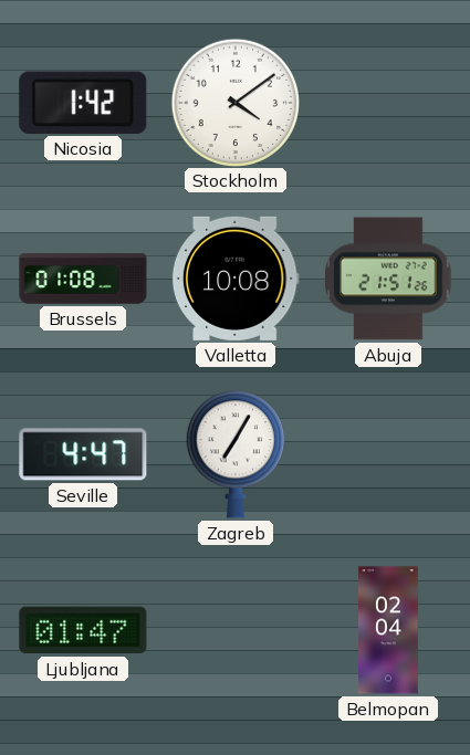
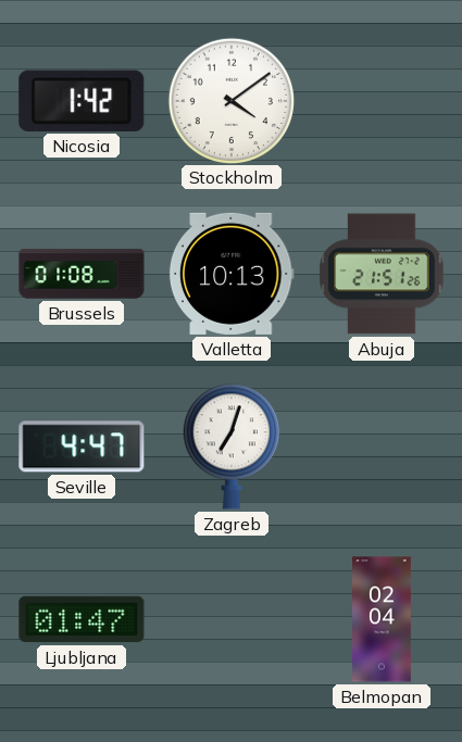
Valletta: 10:08 -> 10:13
Zagreb: 7:05 -> 7:03
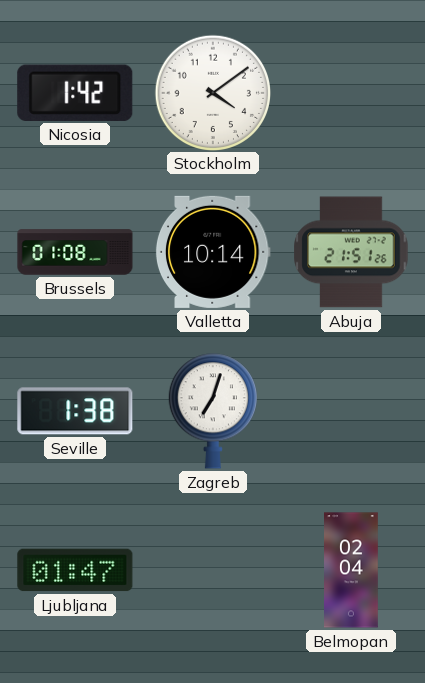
Valletta: 10:13 -> 10:14
Seville: 4:47 -> 1:38
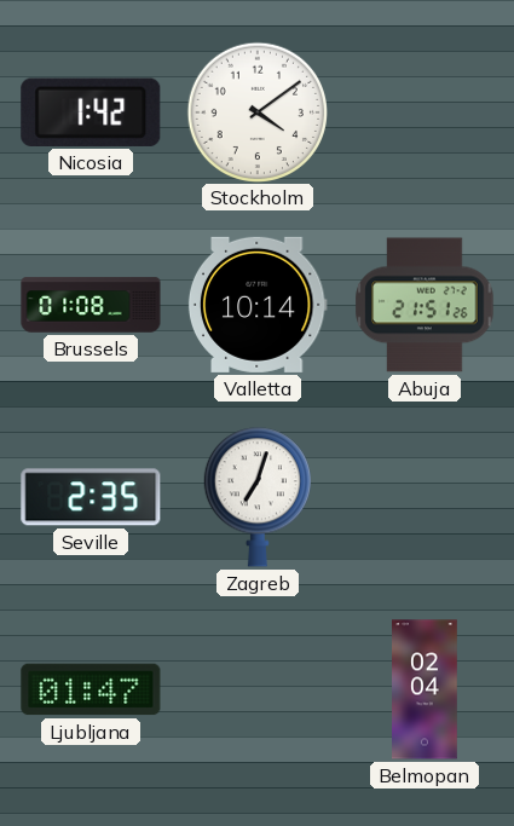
Seville: 1:38 -> 2:35
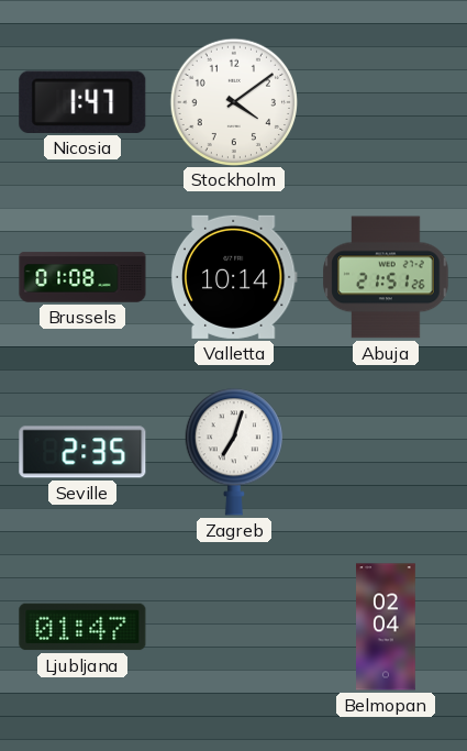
Nicosia: 1:42 -> 1:47
